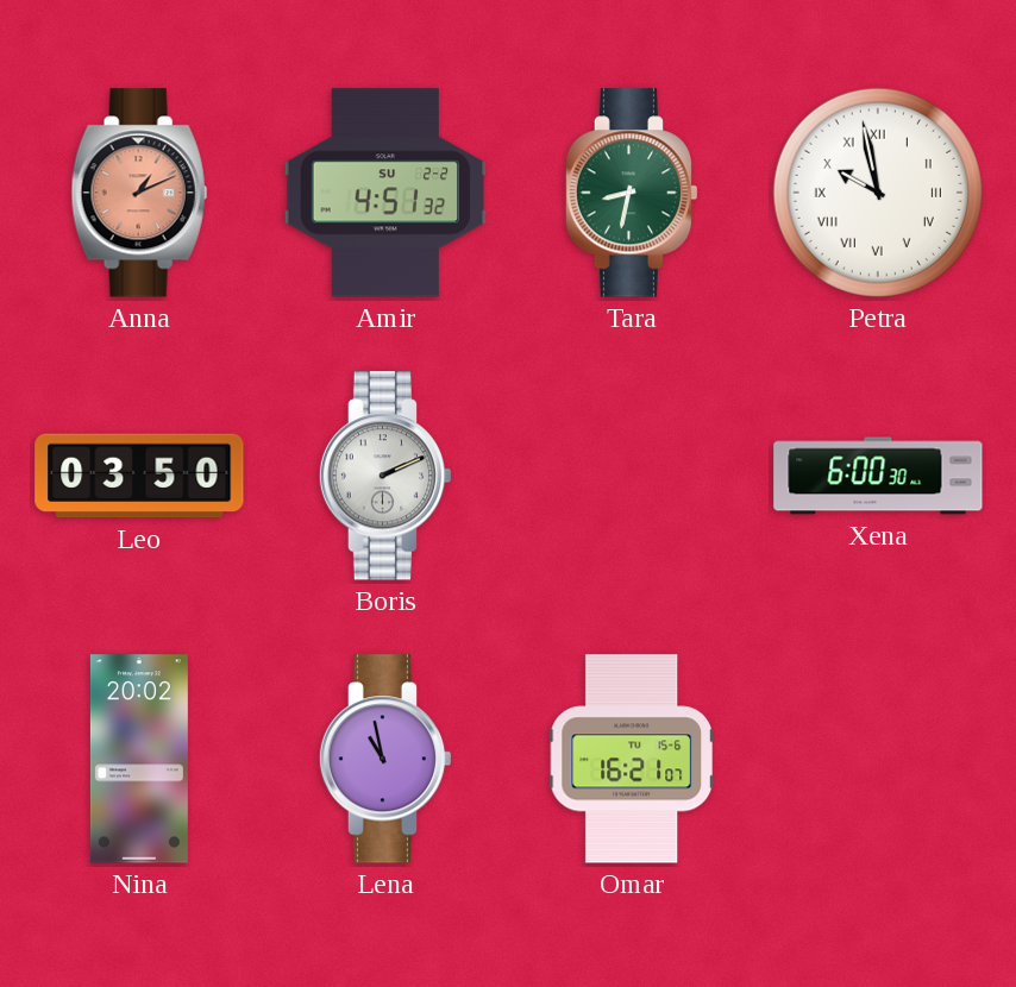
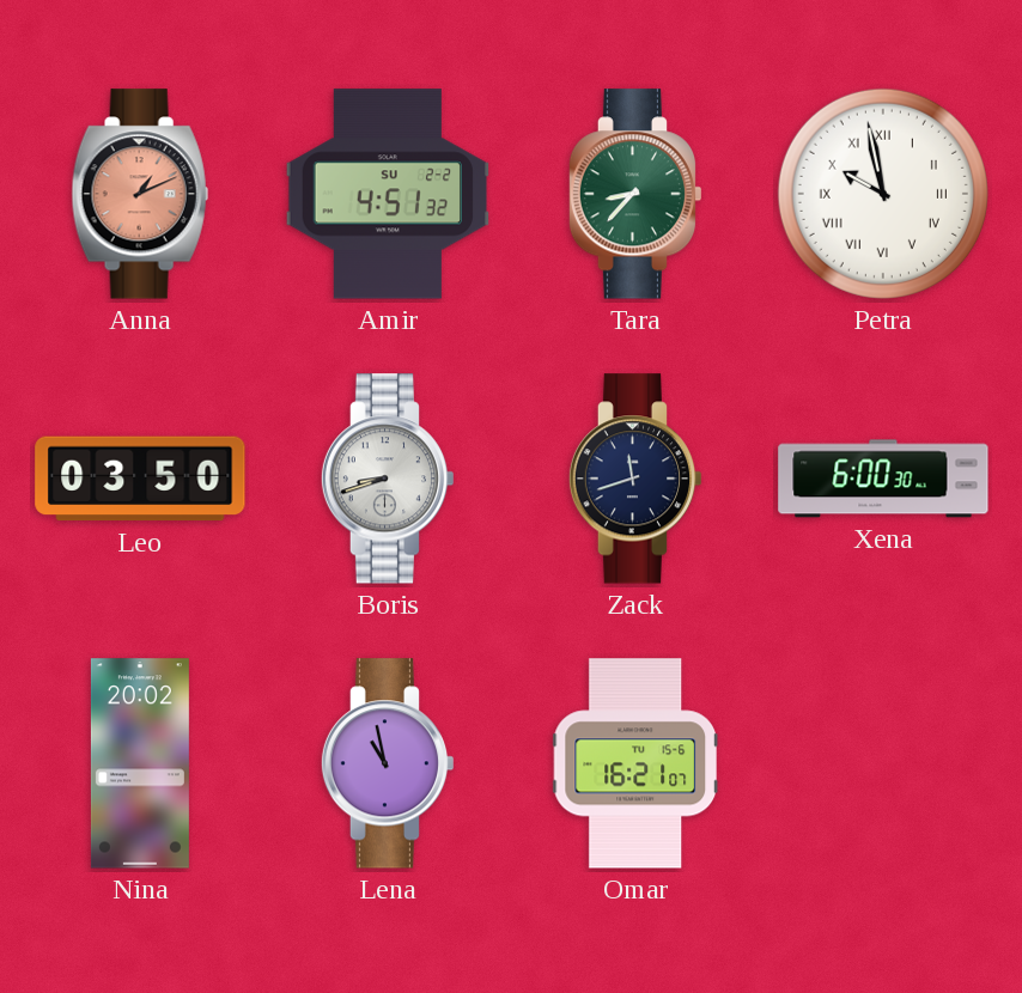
Tara: 8:32 -> 8:37
Boris: 2:11 -> 8:42
Zack: none -> 11:42
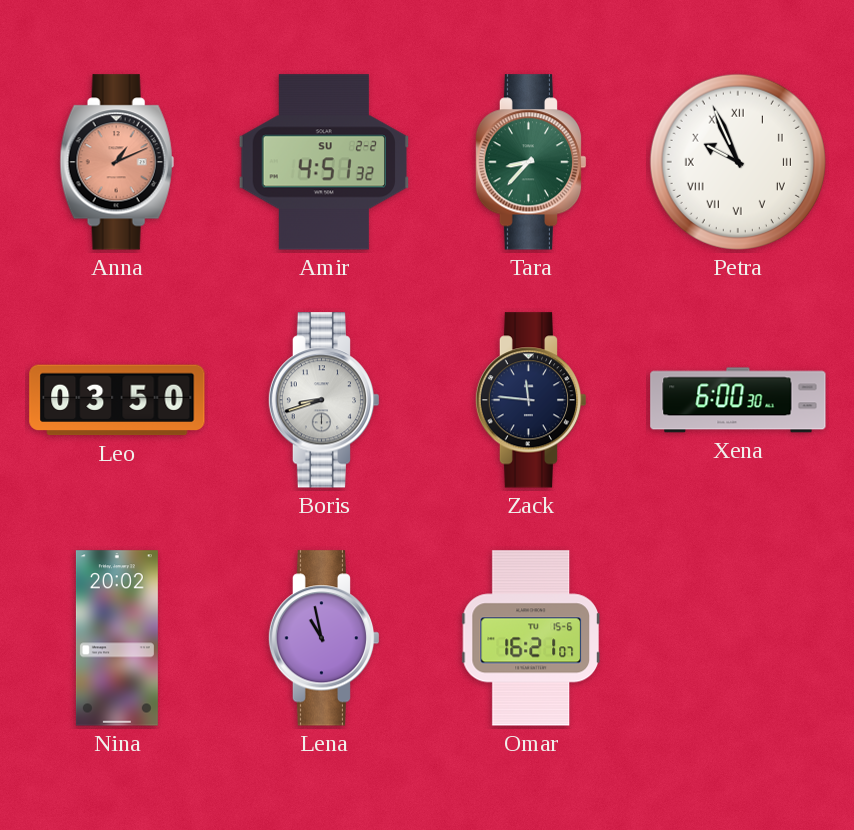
Petra: 9:58 -> 9:56
Zack: 11:42 -> 11:46
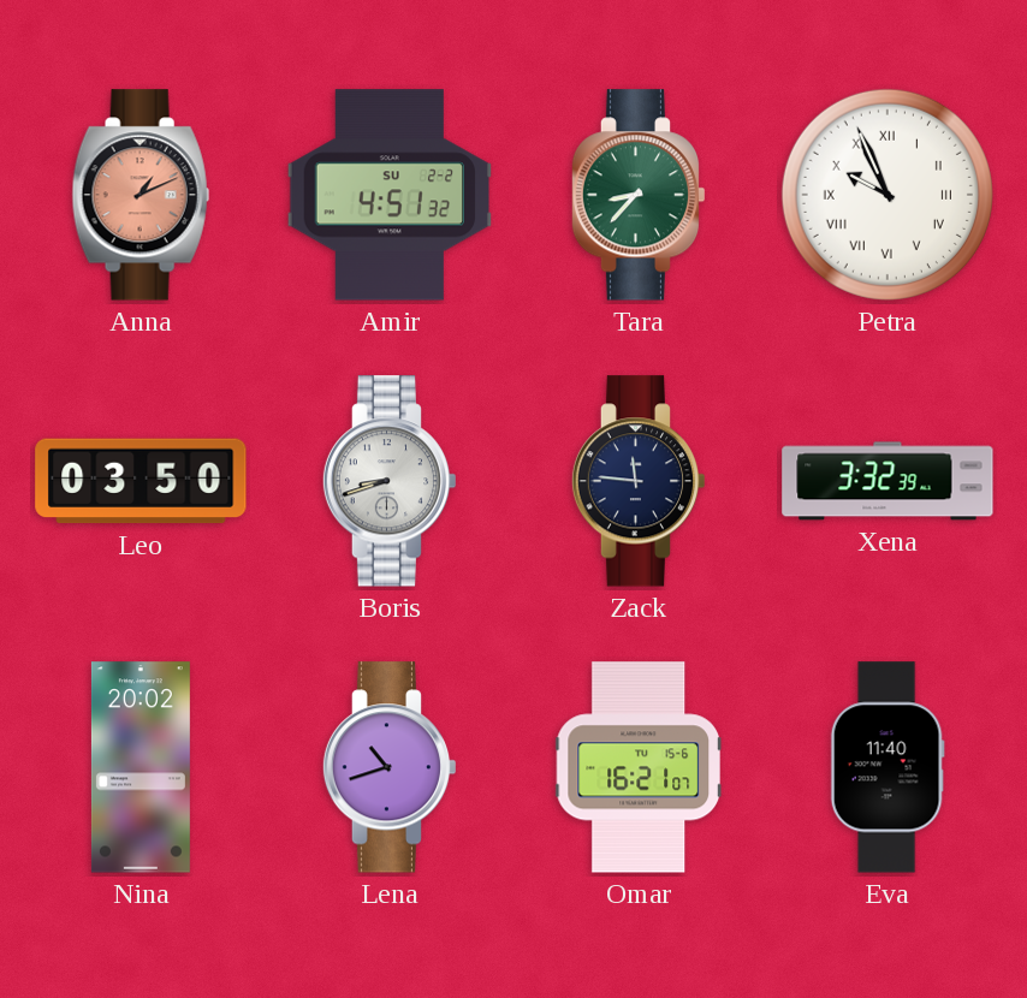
Xena: 6:00 -> 3:32
Lena: 10:58 -> 10:42
Eva: none -> 11:40
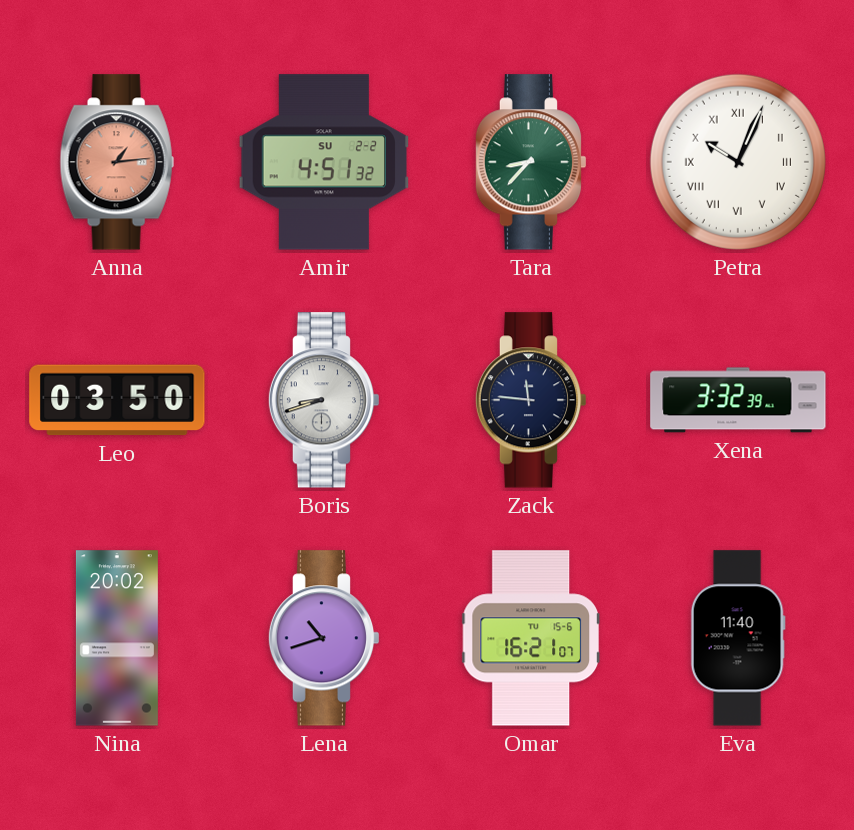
Anna: 1:11 -> 1:14
Petra: 9:56 -> 10:04
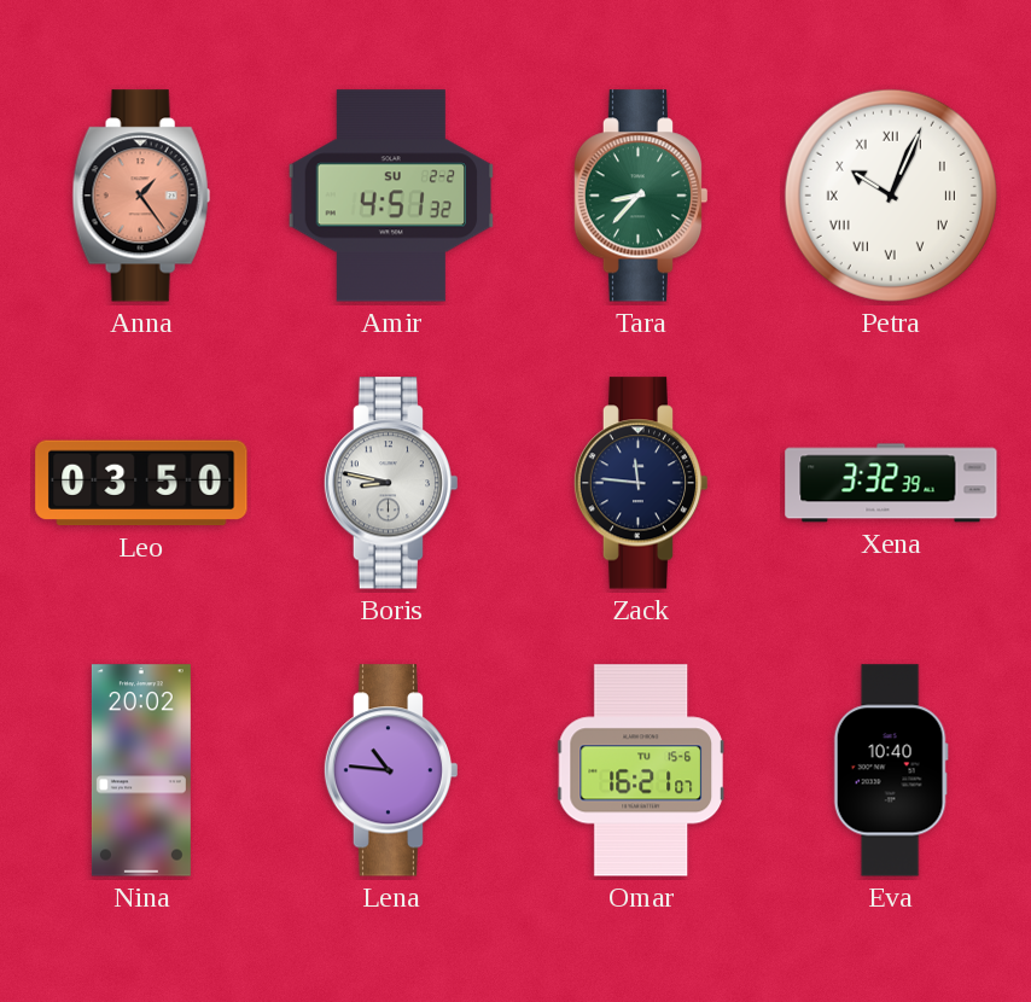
Anna: 1:14 -> 1:24
Boris: 8:42 -> 8:47
Lena: 10:42 -> 10:46
Eva: 11:40 -> 10:40
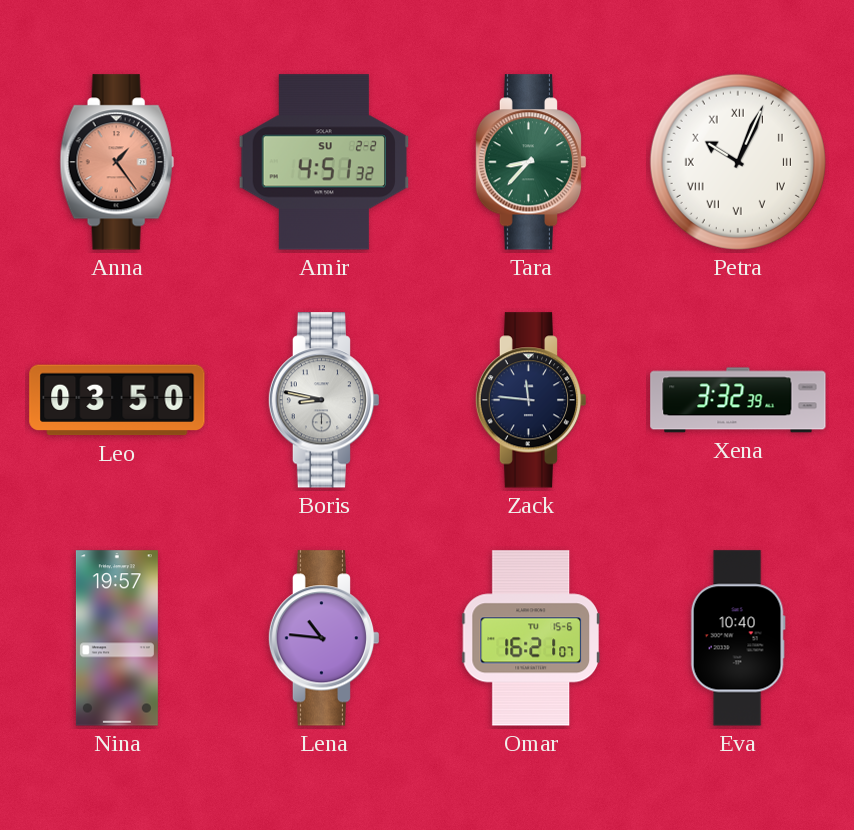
Nina: 20:02 -> 19:57
